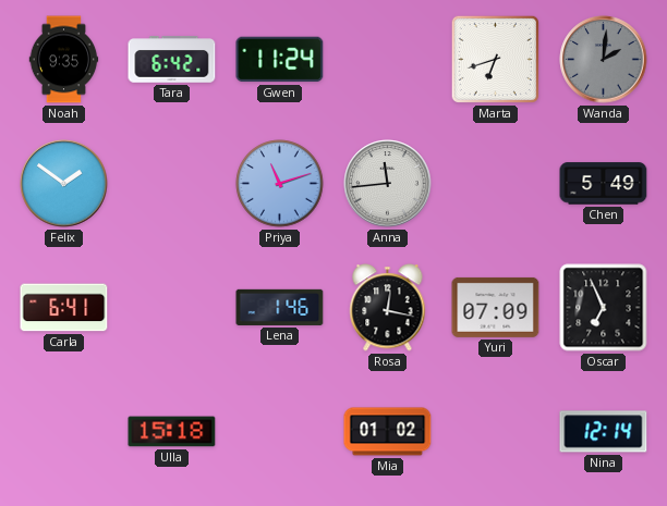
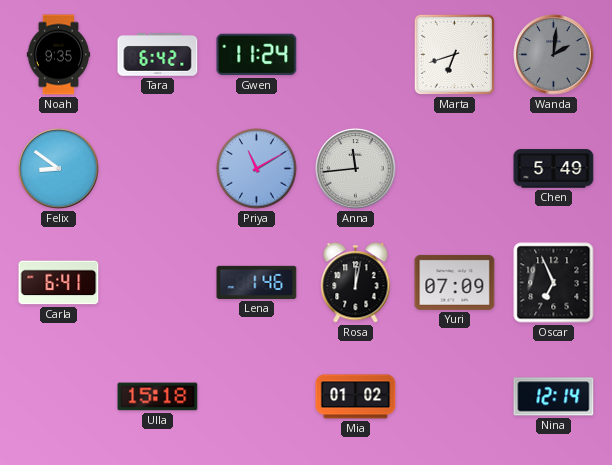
Felix: 1:51 -> 8:51
Priya: 11:12 -> 11:10
Rosa: 12:17 -> 12:02
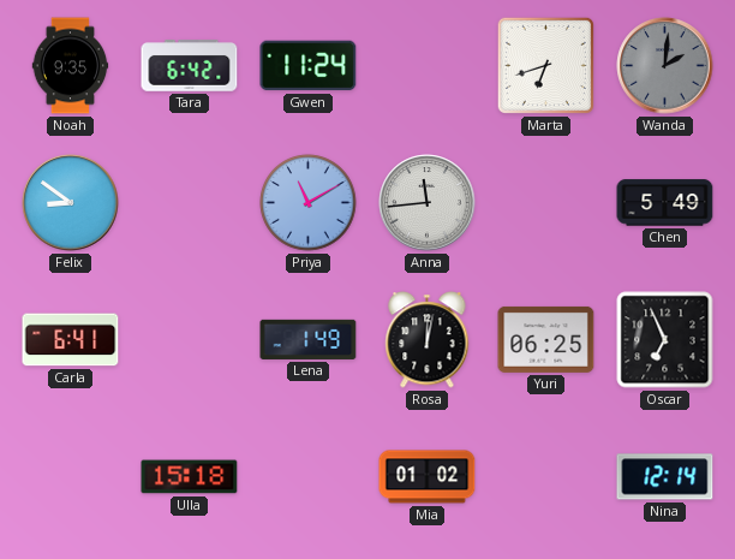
Lena: 1:46 -> 1:49
Yuri: 07:09 -> 06:25
